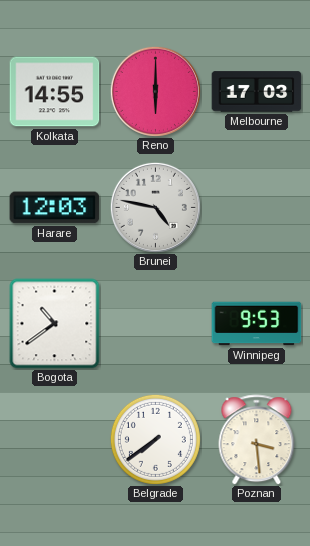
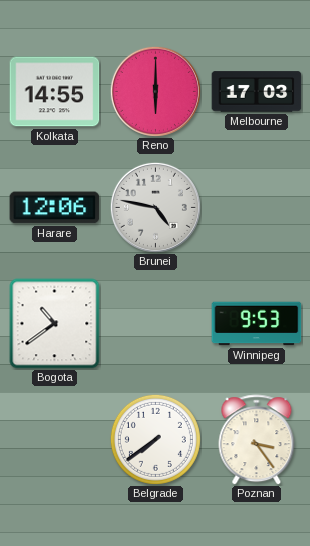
Harare: 12:03 -> 12:06
Poznan: 3:29 -> 3:24
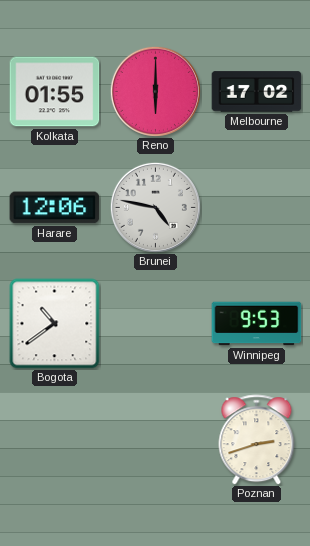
Kolkata: 14:55 -> 01:55
Melbourne: 17:03 -> 17:02
Belgrade: 7:39 -> none
Poznan: 3:24 -> 2:42
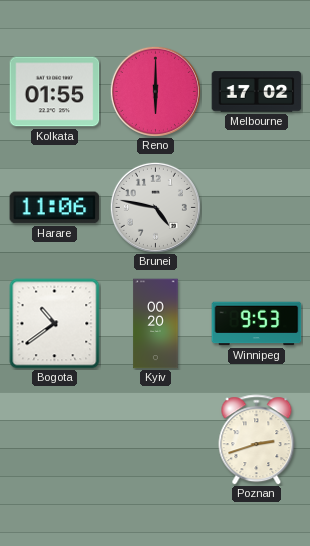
Harare: 12:06 -> 11:06
Kyiv: none -> 00:20
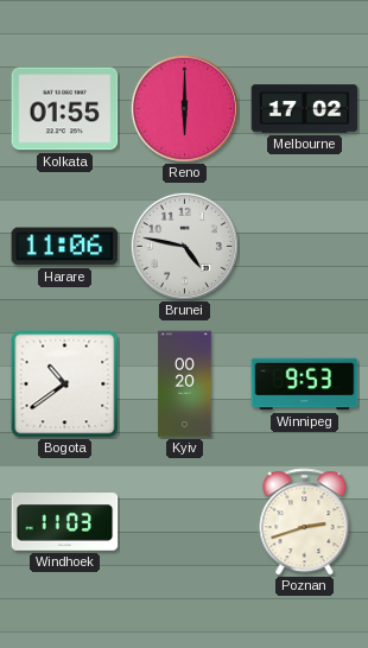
Windhoek: none -> 11:03
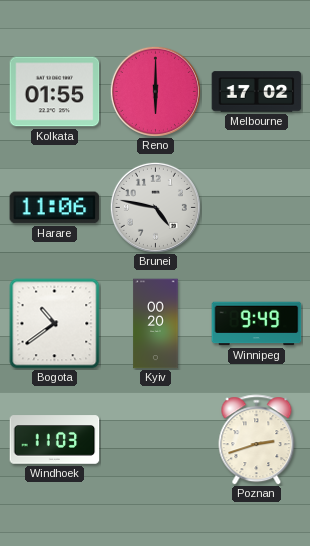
Winnipeg: 9:53 -> 9:49
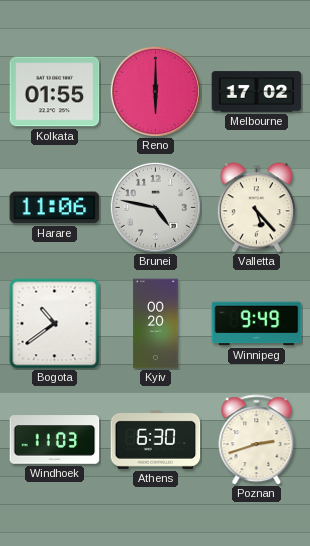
Valletta: none -> 5:23
Athens: none -> 6:30
